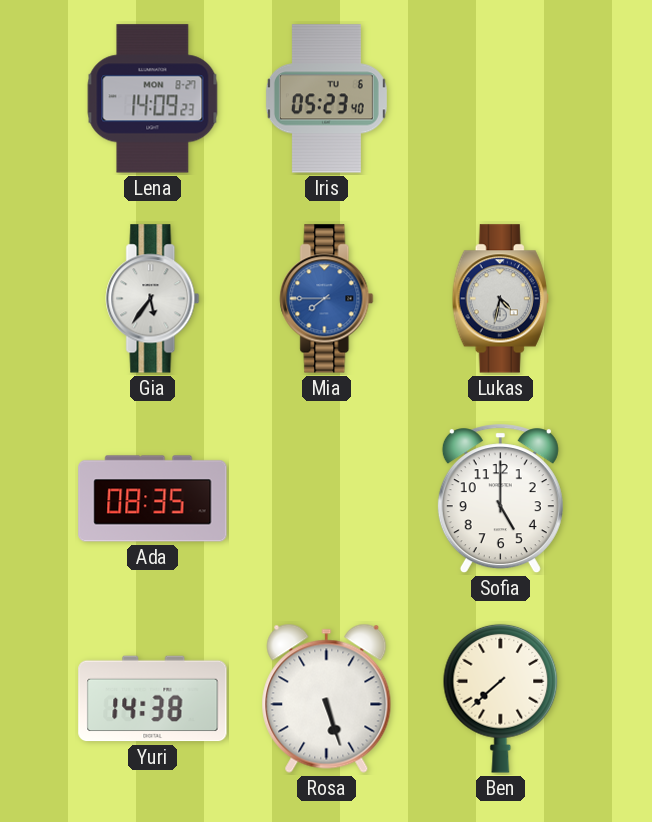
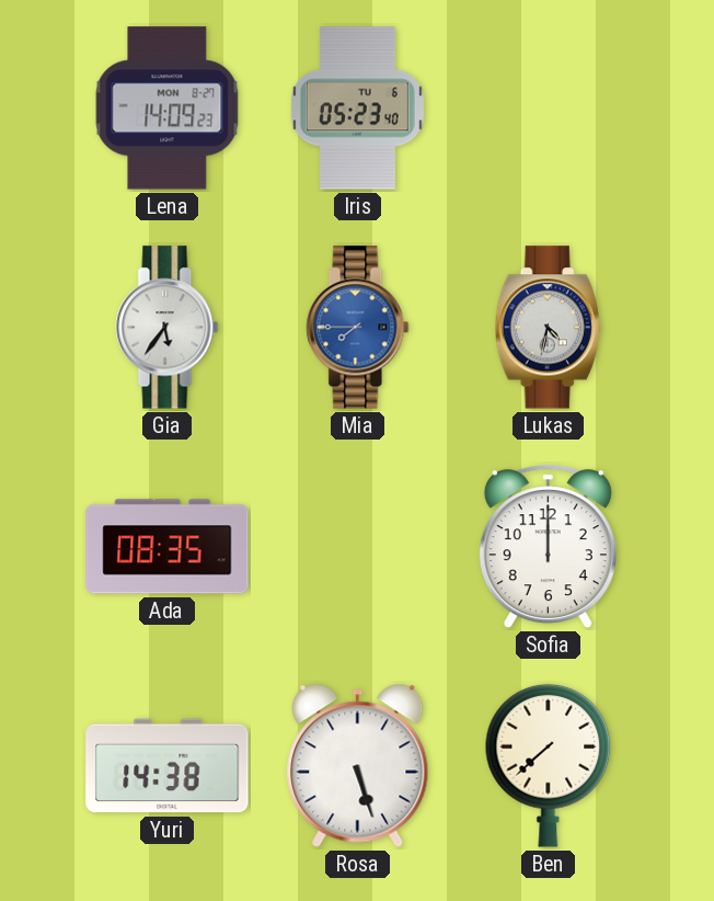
Sofia: 5:00 -> 12:00
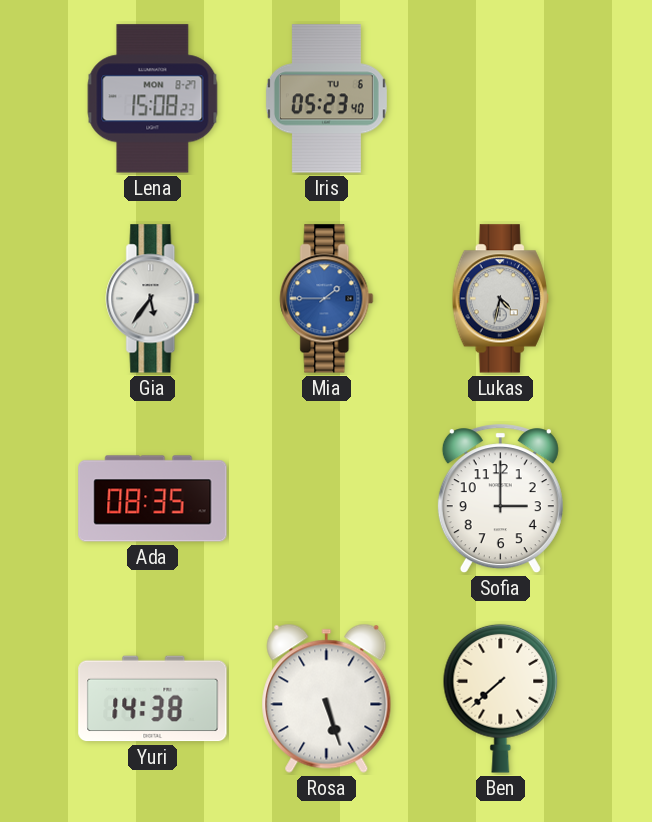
Lena: 14:09 -> 15:08
Mia: 7:45 -> 1:45
Sofia: 12:00 -> 3:00
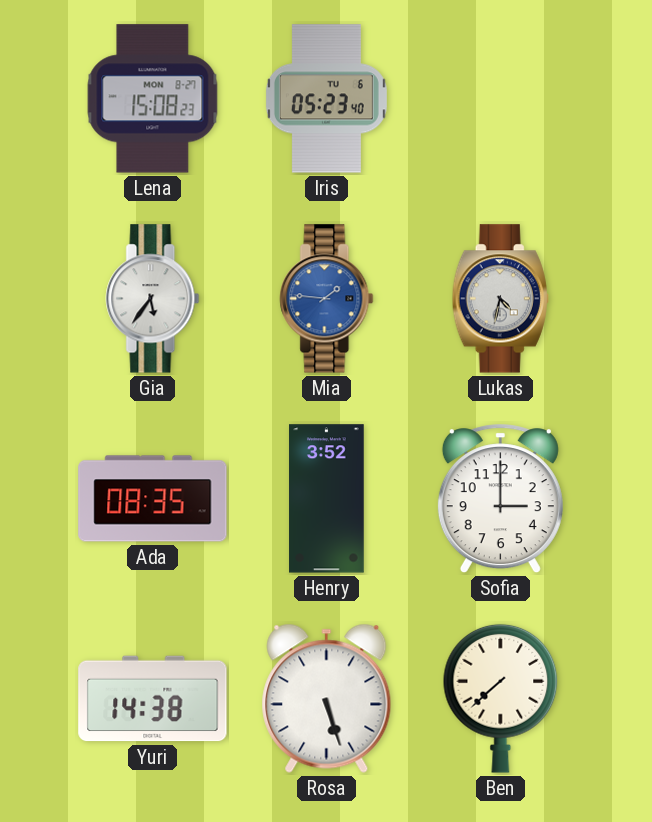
Mia: 1:45 -> 1:46
Henry: none -> 3:52
